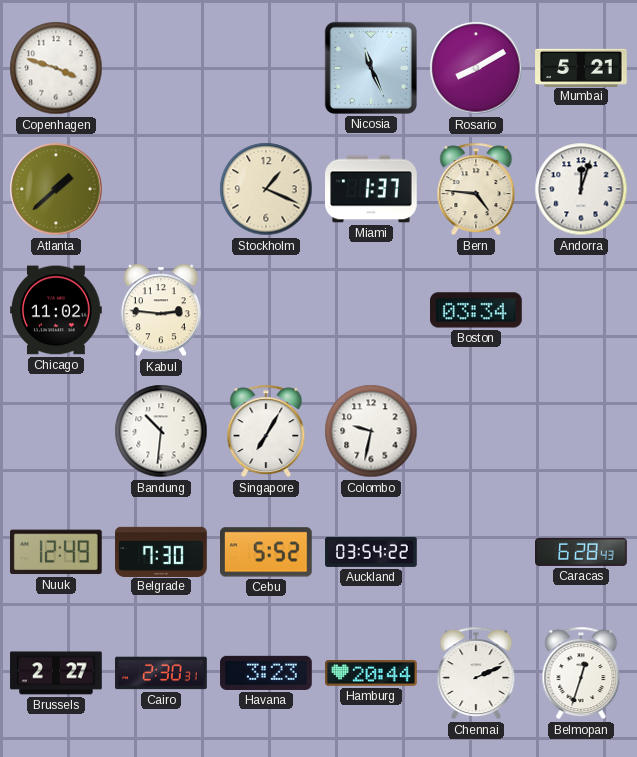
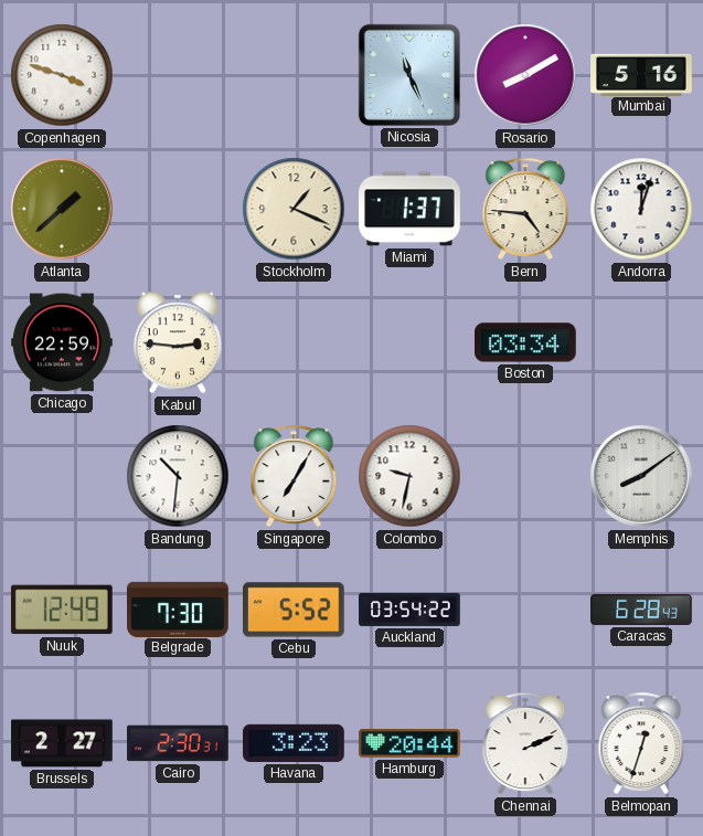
Mumbai: 5:21 -> 5:16
Chicago: 11:02 -> 22:59
Memphis: none -> 8:09
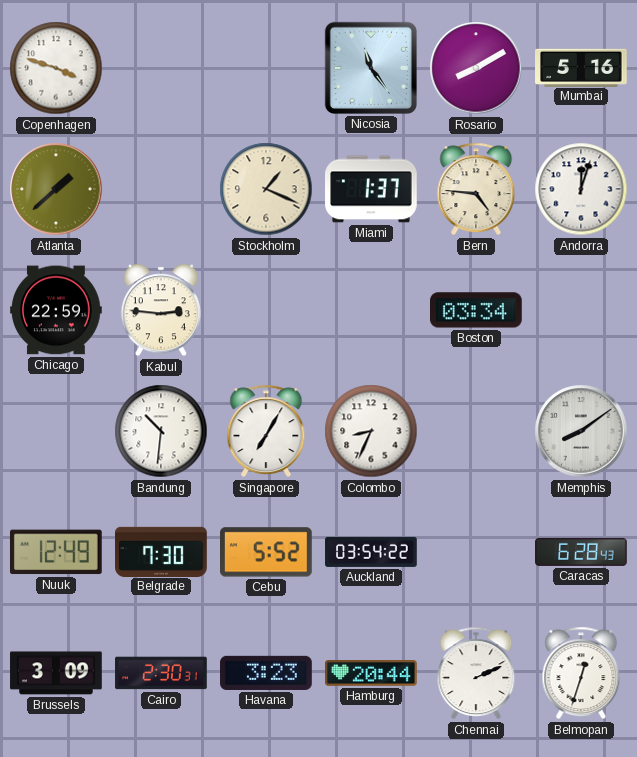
Nicosia: 11:26 -> 11:24
Colombo: 9:32 -> 8:34
Brussels: 2:27 -> 3:09
